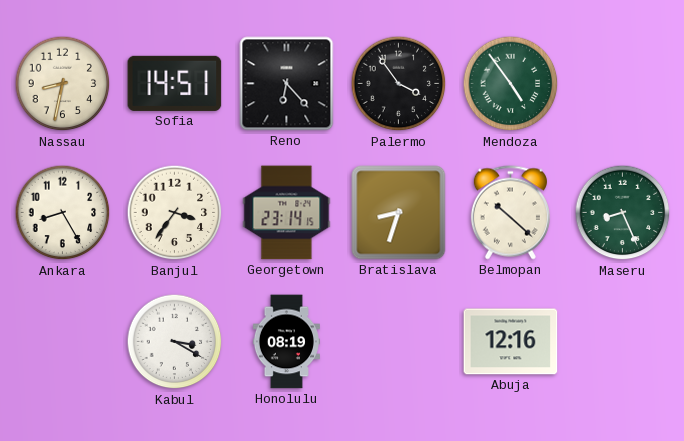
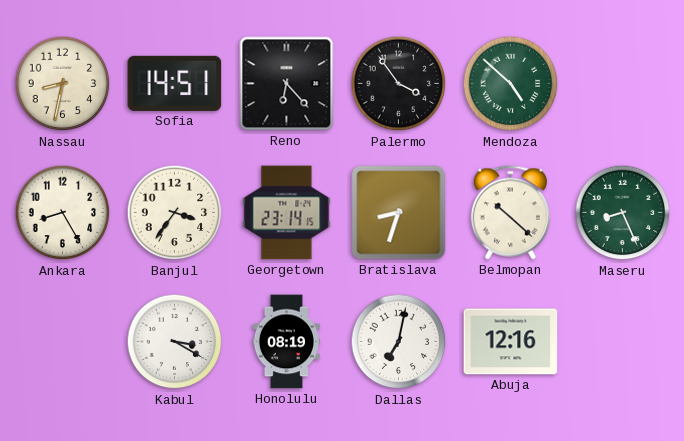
Mendoza: 4:54 -> 4:52
Dallas: none -> 7:02
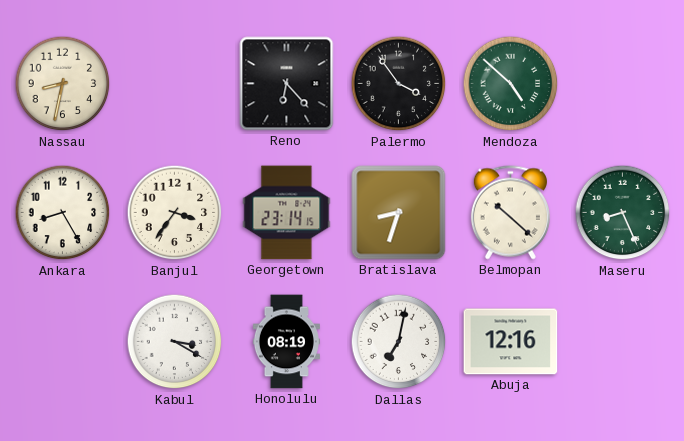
Sofia: 14:51 -> none
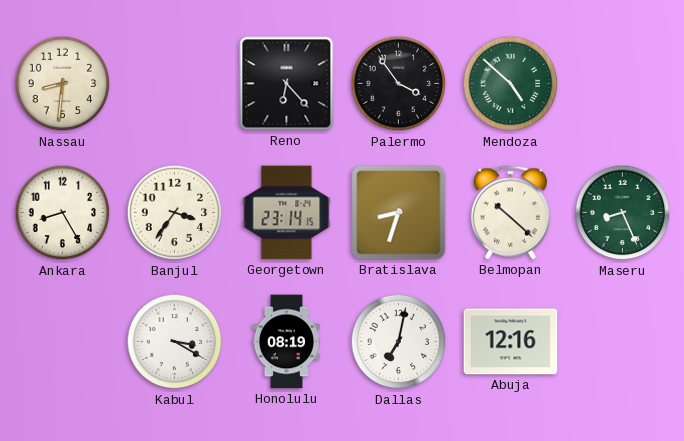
Nassau: 8:32 -> 8:31
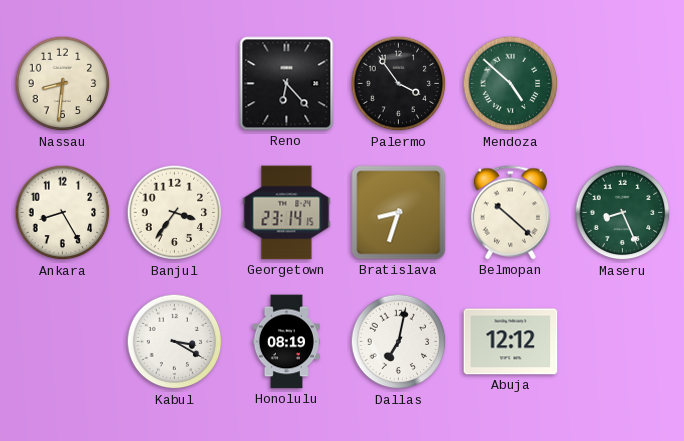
Abuja: 12:16 -> 12:12
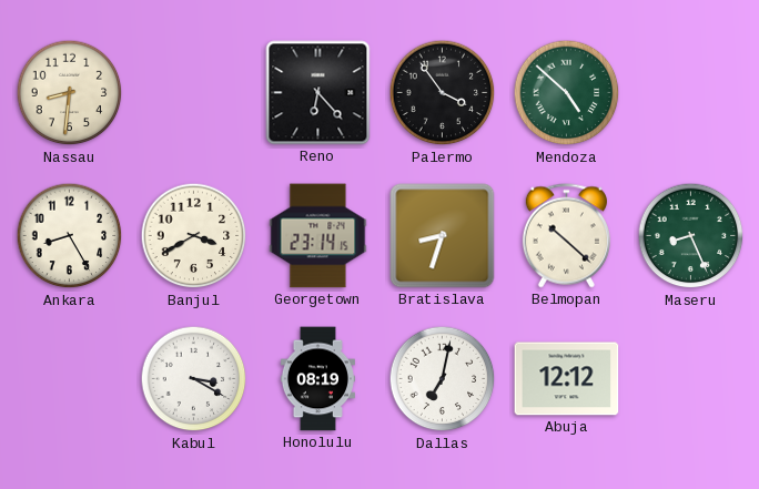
Banjul: 3:36 -> 3:40
